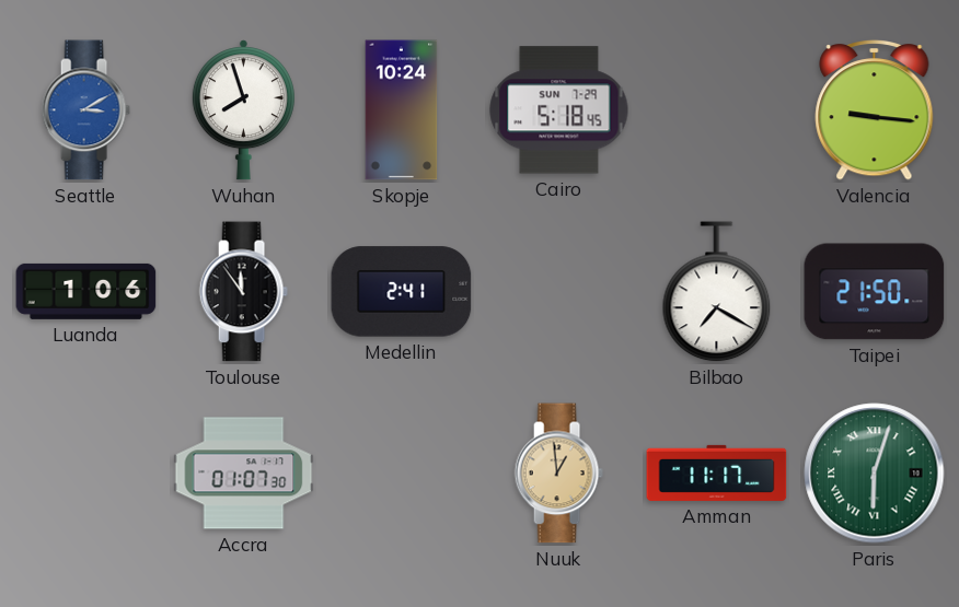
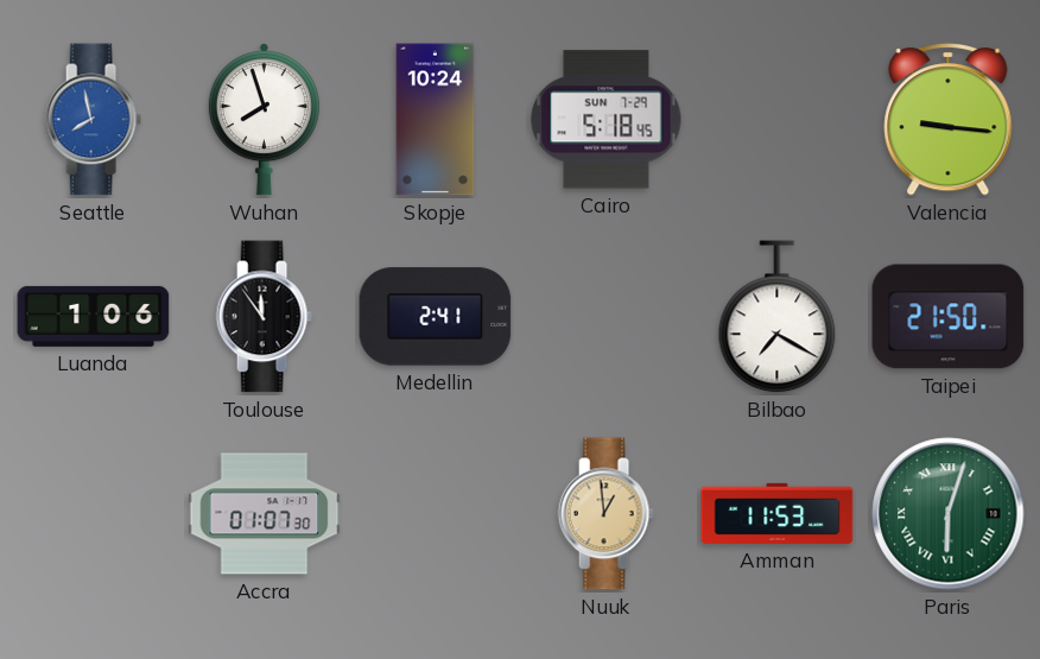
Seattle: 3:10 -> 7:58
Amman: 11:17 -> 11:53
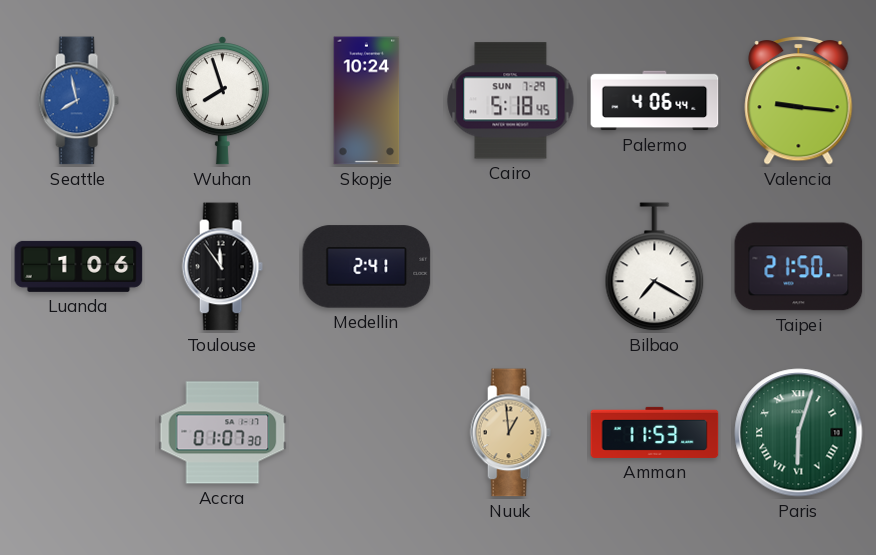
Palermo: none -> 4:06
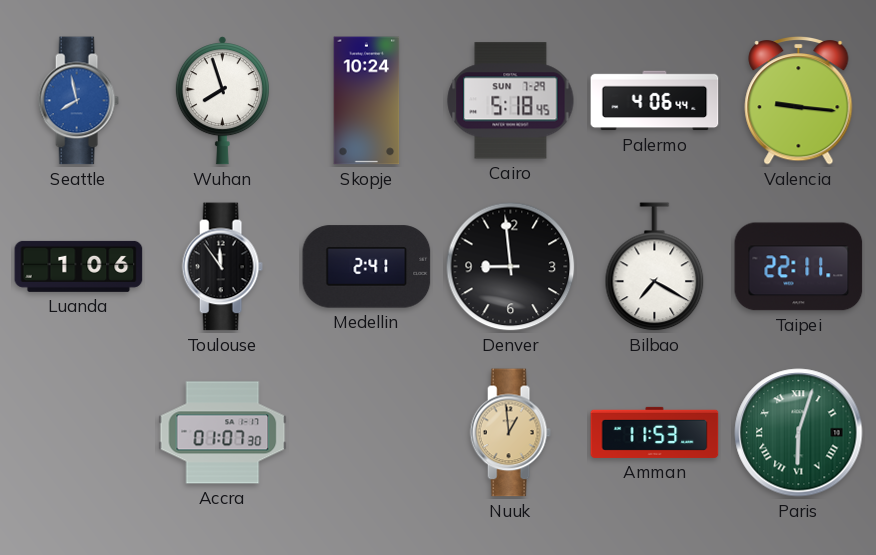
Denver: none -> 8:59
Taipei: 21:50 -> 22:11
